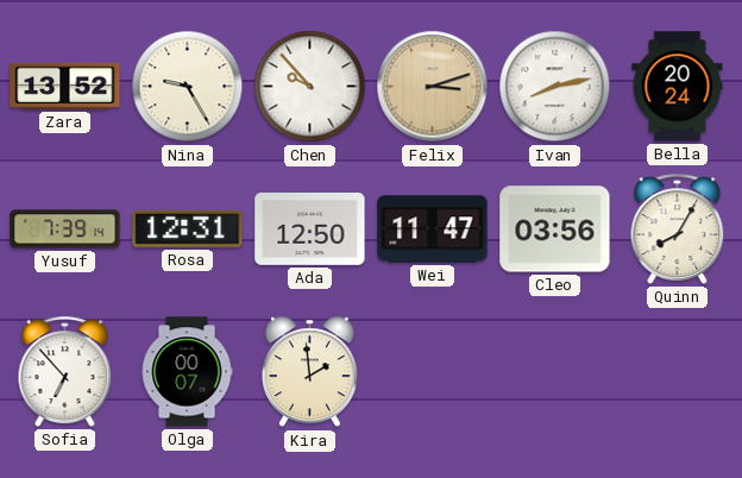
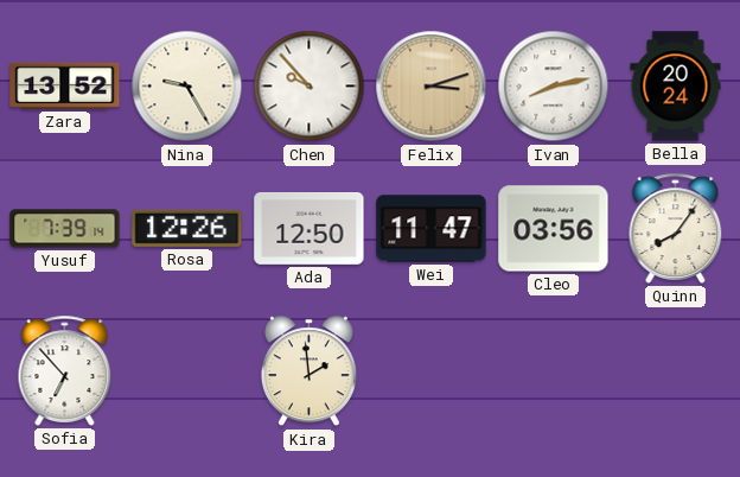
Rosa: 12:31 -> 12:26
Quinn: 8:05 -> 8:06
Olga: 00:07 -> none
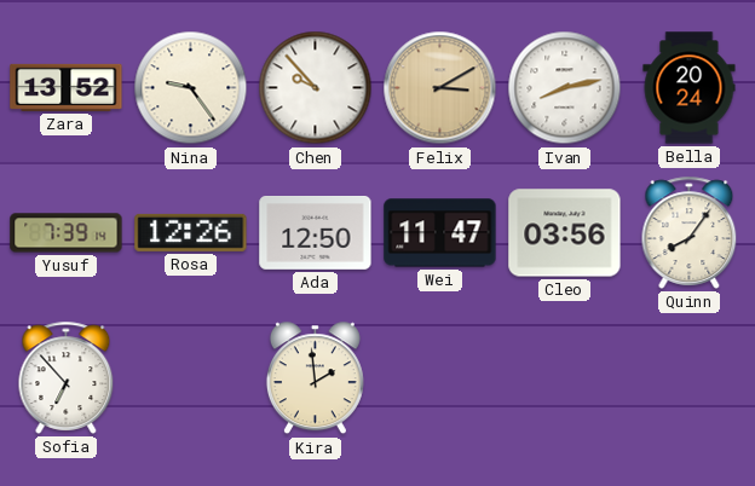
Nina: 9:25 -> 9:24
Felix: 3:12 -> 3:10
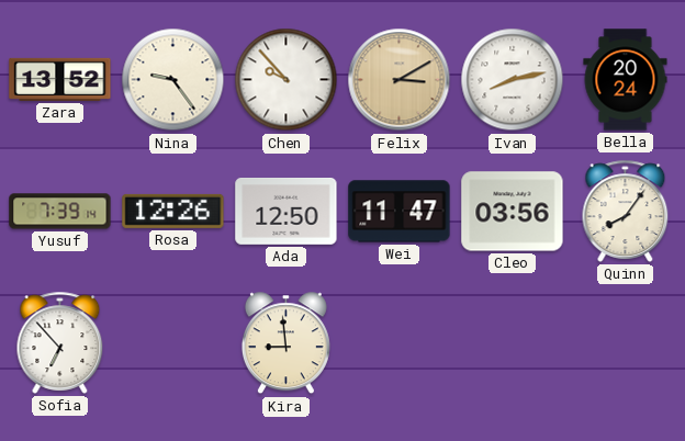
Kira: 1:59 -> 8:59
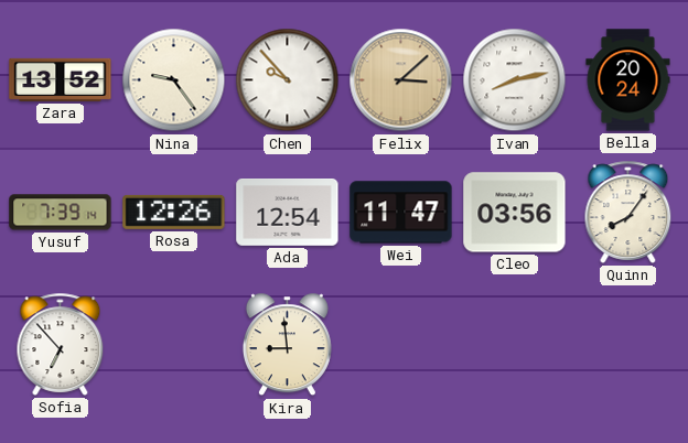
Felix: 3:10 -> 3:08
Ada: 12:50 -> 12:54
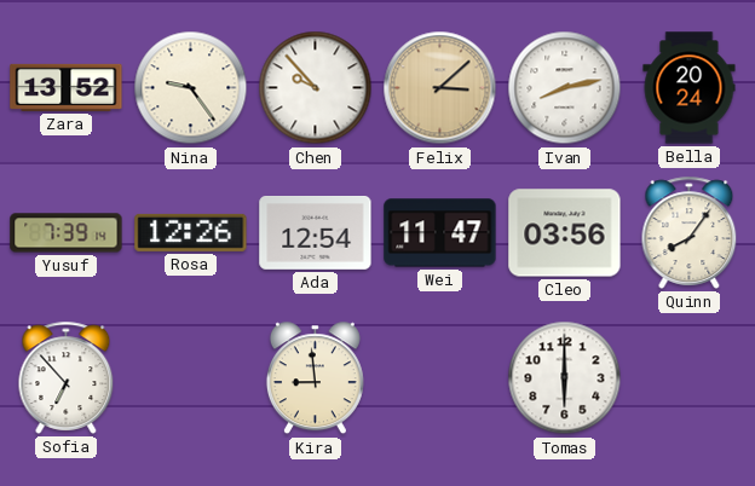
Tomas: none -> 6:00
